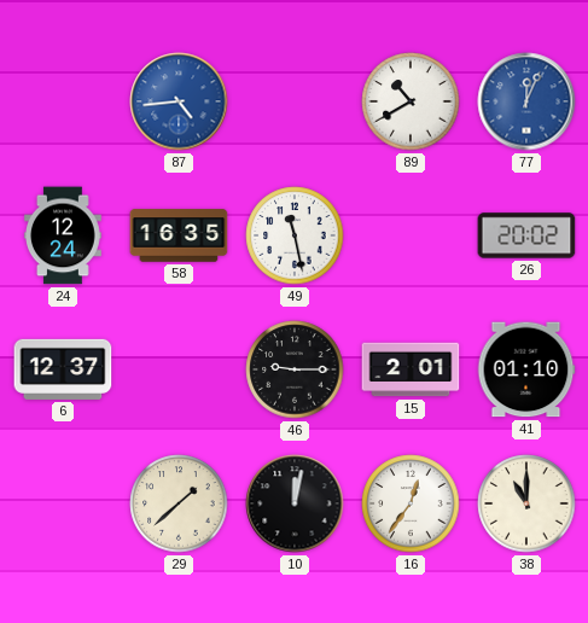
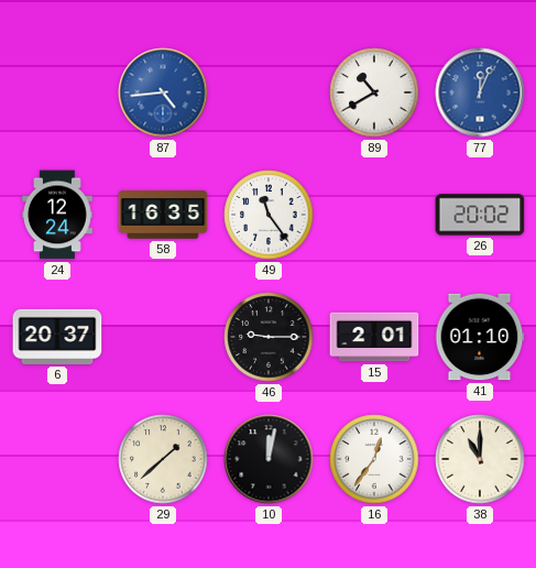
49: 11:28 -> 11:24
6: 12:37 -> 20:37
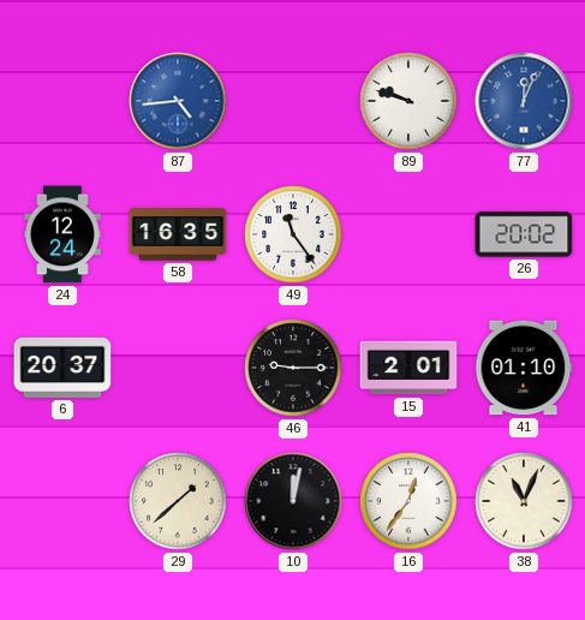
89: 10:40 -> 9:48
38: 11:00 -> 11:04
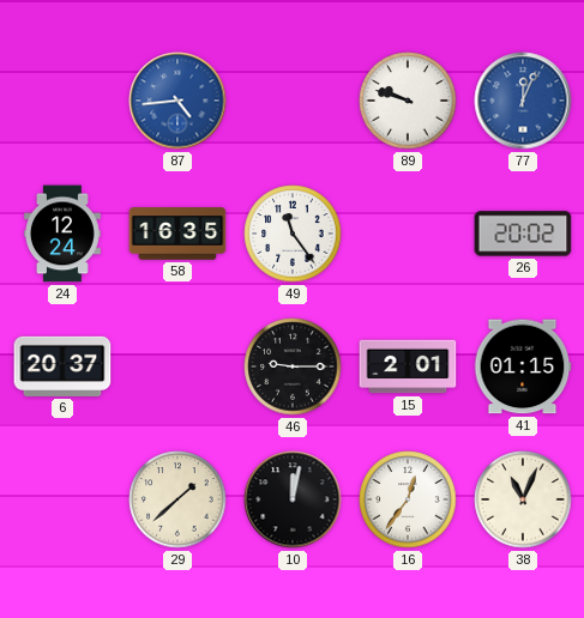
41: 01:10 -> 01:15
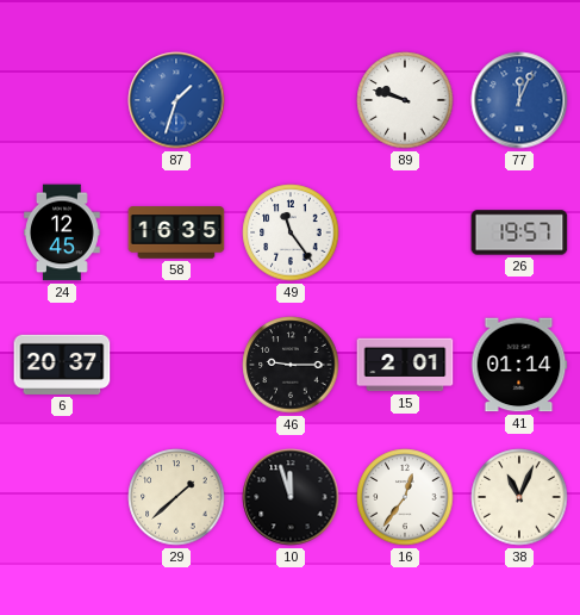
87: 4:44 -> 1:33
24: 12:24 -> 12:45
26: 20:02 -> 19:57
41: 01:15 -> 01:14
10: 12:02 -> 11:57
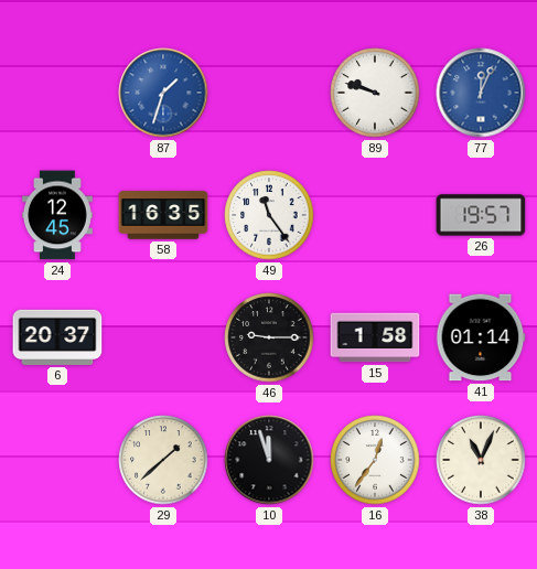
15: 2:01 -> 1:58
